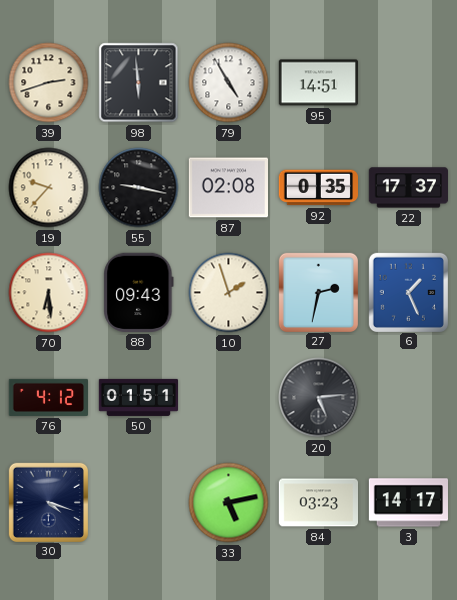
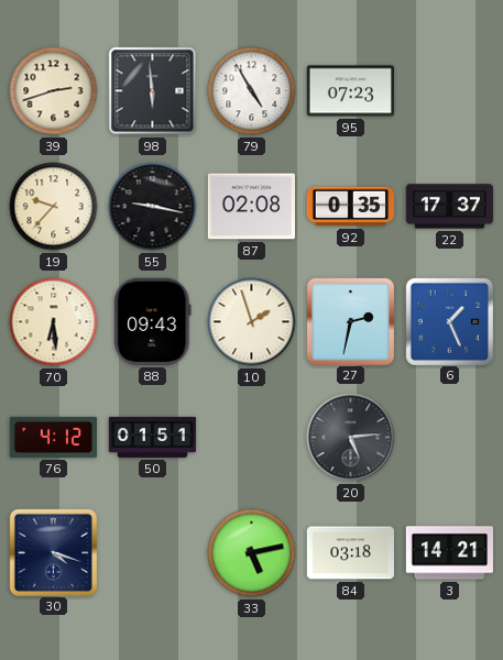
95: 14:51 -> 07:23
84: 03:23 -> 03:18
3: 14:17 -> 14:21
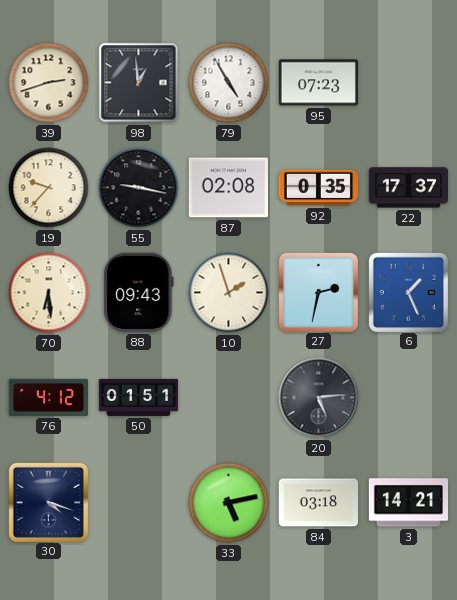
98: 5:59 -> 12:59
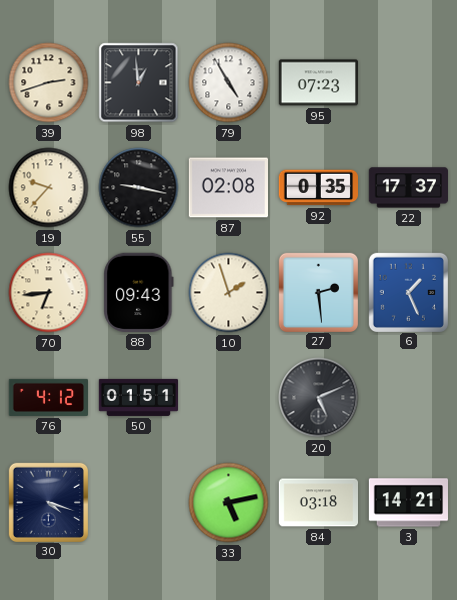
70: 6:29 -> 6:44
27: 2:32 -> 2:29
20: 5:14 -> 5:11
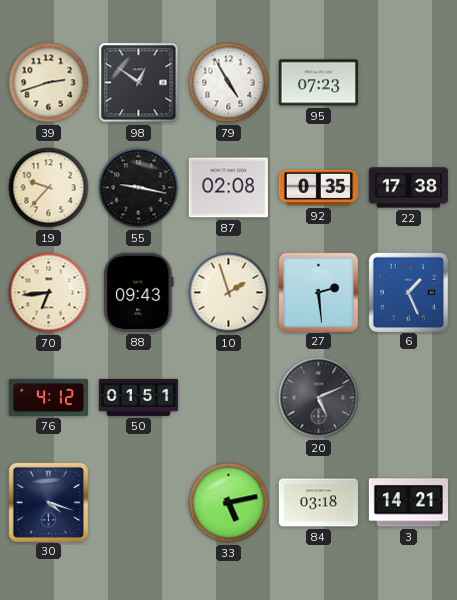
98: 12:59 -> 12:51
22: 17:37 -> 17:38
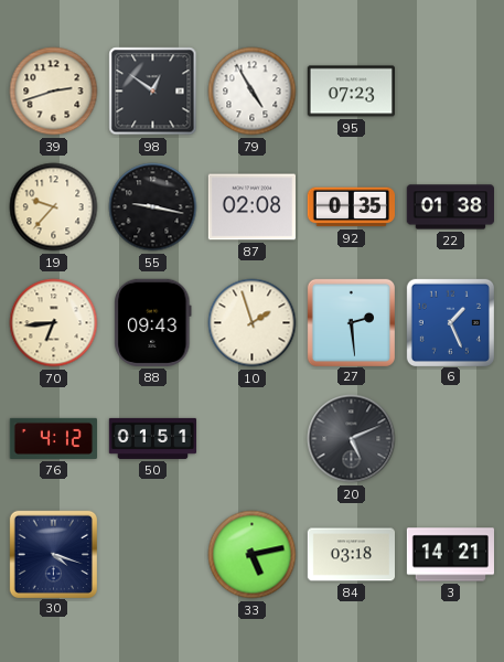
22: 17:38 -> 01:38
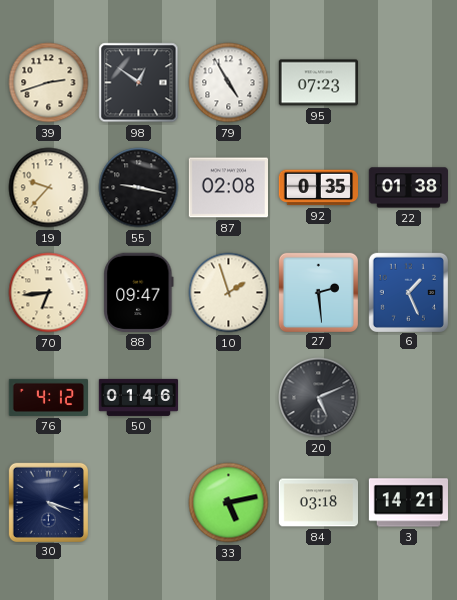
88: 09:43 -> 09:47
50: 01:51 -> 01:46
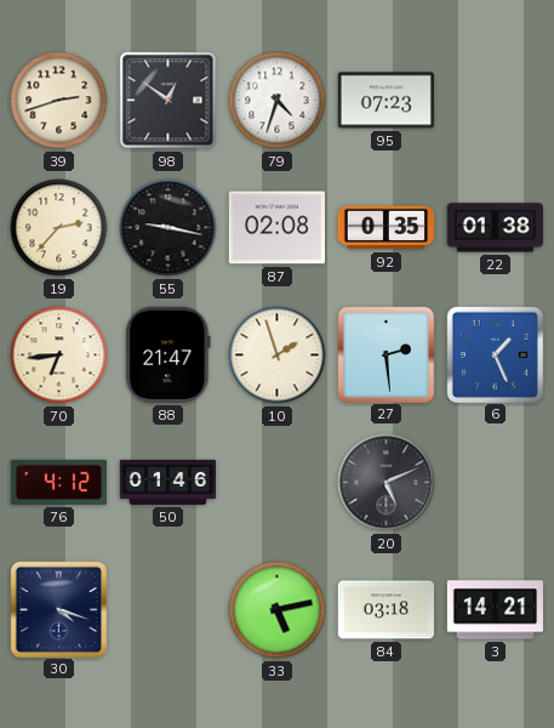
79: 4:55 -> 4:33
19: 9:37 -> 2:37
88: 09:47 -> 21:47
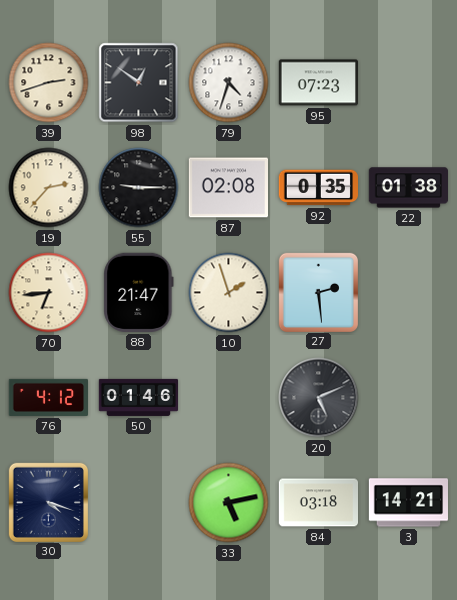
55: 9:17 -> 9:15
6: 1:26 -> none
